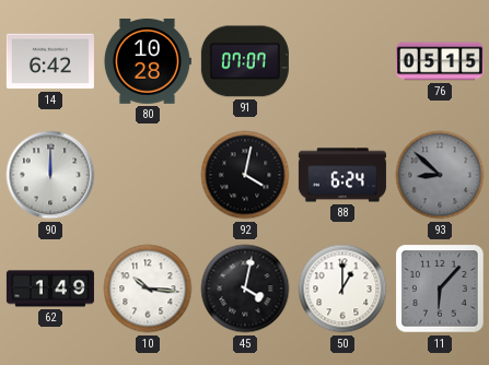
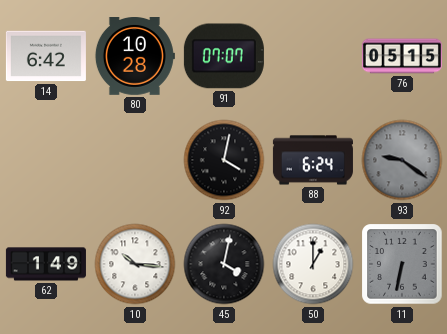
90: 12:00 -> none
93: 8:52 -> 9:21
11: 6:07 -> 6:32
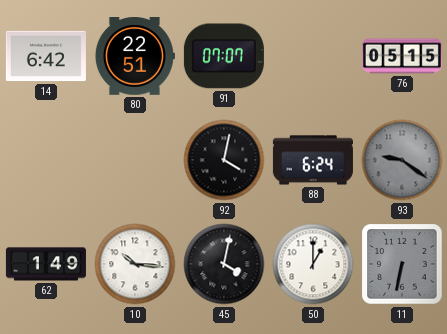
80: 10:28 -> 22:51
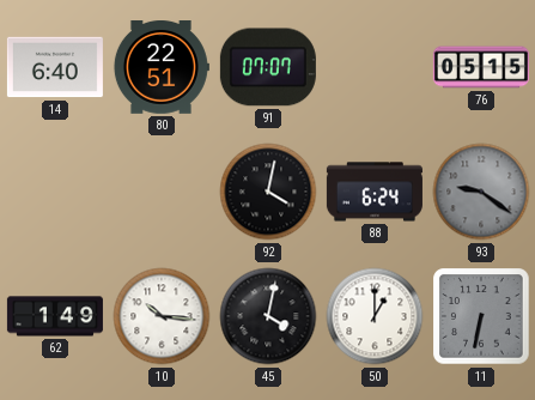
14: 6:42 -> 6:40
